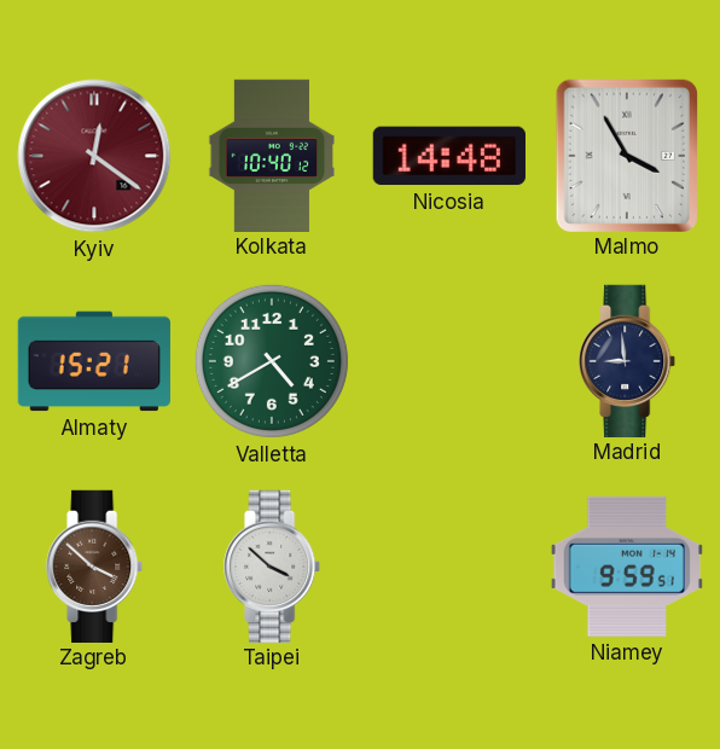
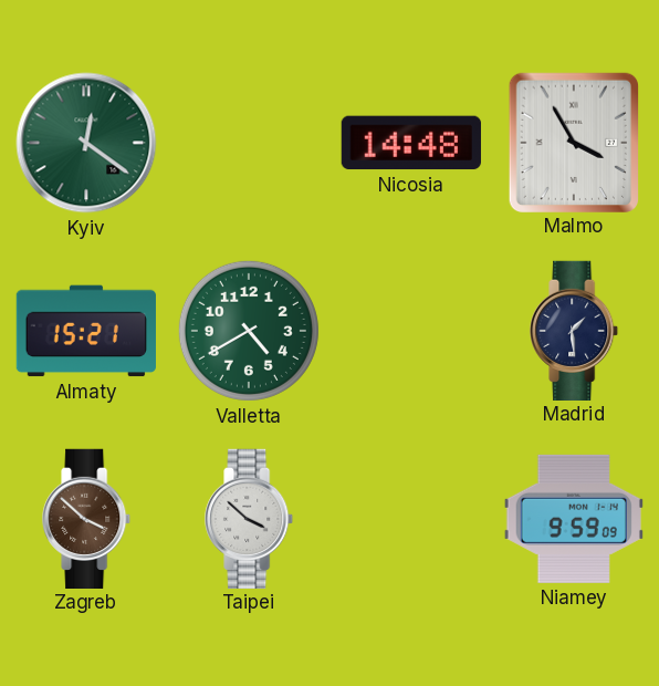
Kyiv dial: burgundy -> green
Kolkata: 10:40 -> none
Madrid: 8:59 -> 1:29
Niamey: 9:59:51 -> 9:59:09
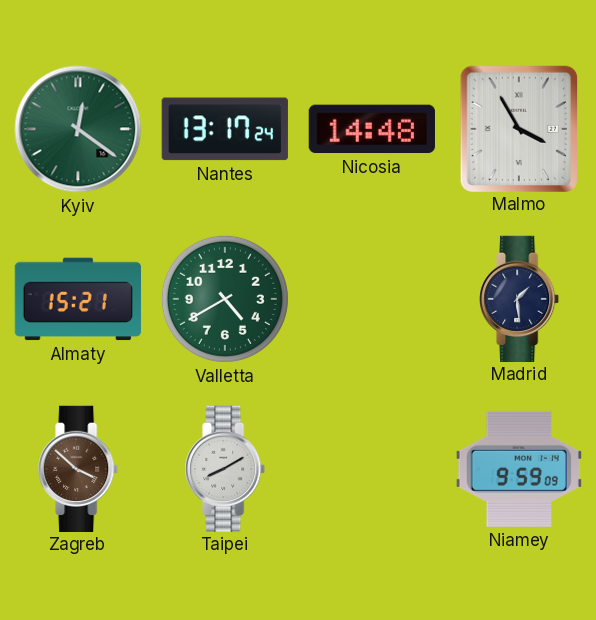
Nantes: none -> 13:17
Taipei: 3:52 -> 8:10
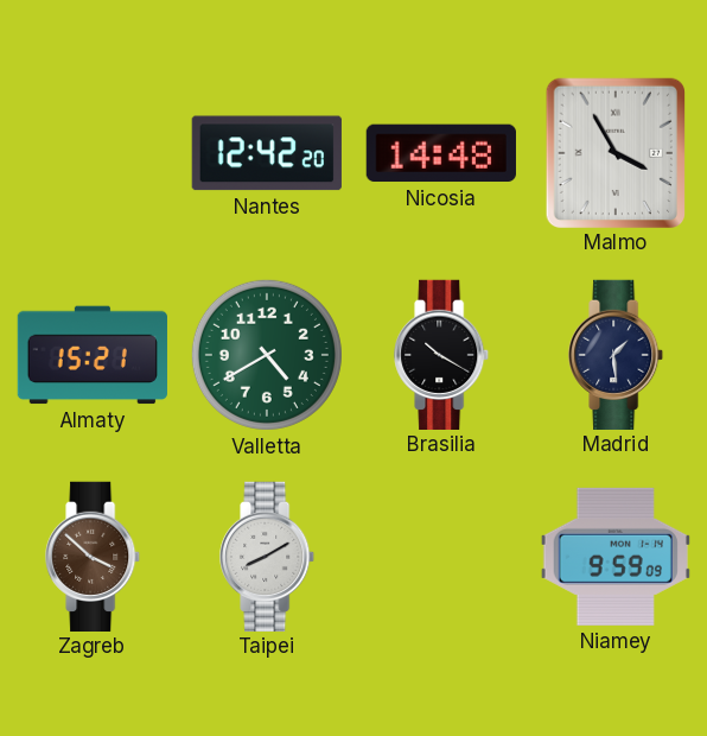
Kyiv: 12:21 -> none
Nantes: 13:17 -> 12:42
Brasilia: none -> 10:20
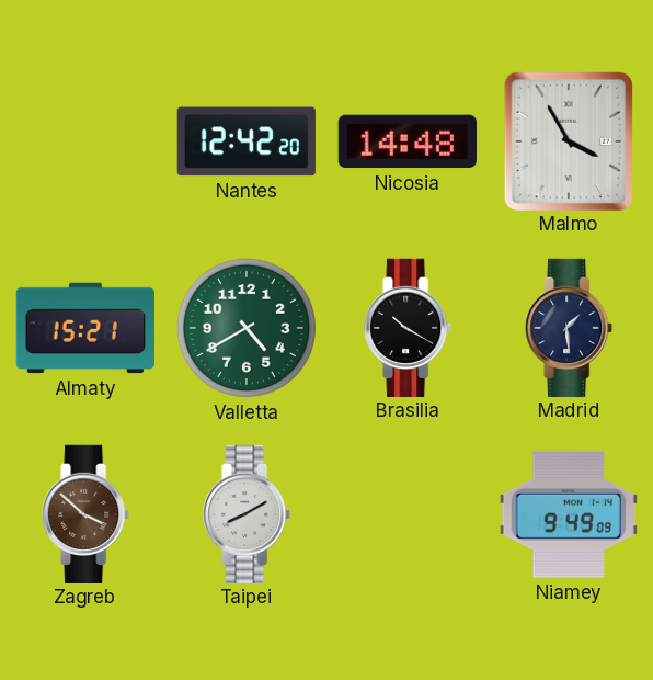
Niamey: 9:59 -> 9:49
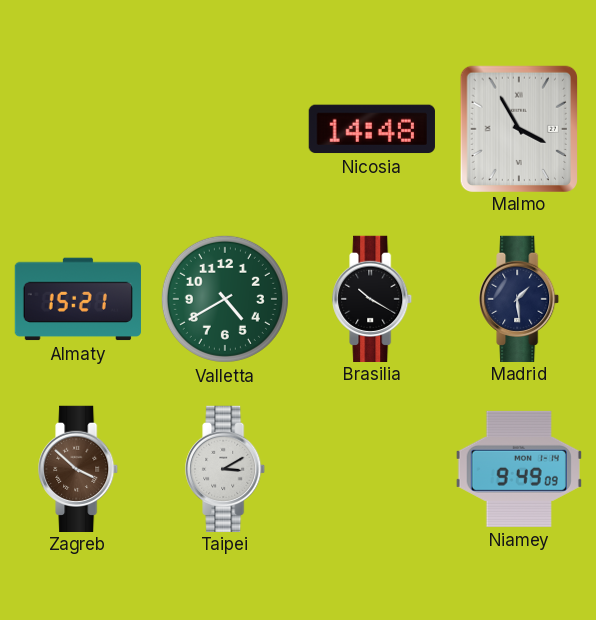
Nantes: 12:42 -> none
Taipei: 8:10 -> 3:10
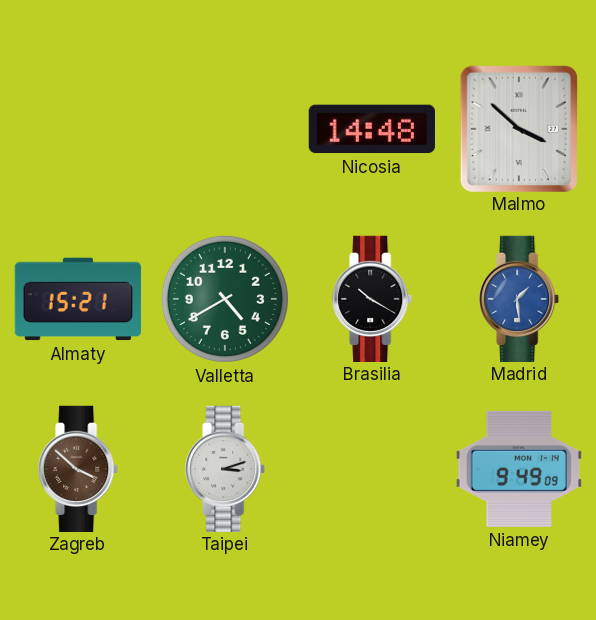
Malmo: 3:55 -> 3:52
Madrid dial: navy -> blue
Taipei: 3:10 -> 3:12
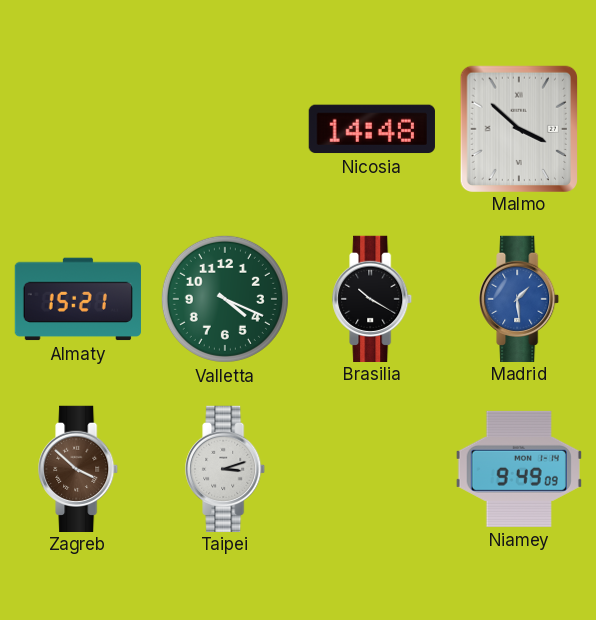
Valletta: 4:40 -> 4:19
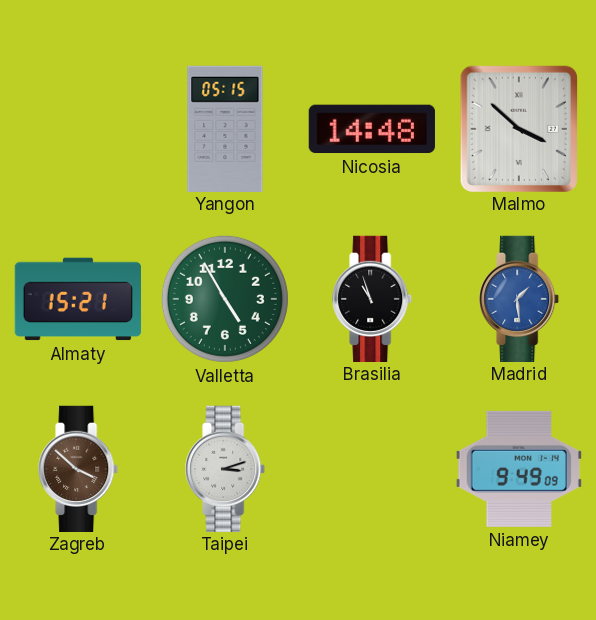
Yangon: none -> 05:15
Valletta: 4:19 -> 4:55
Brasilia: 10:20 -> 10:57
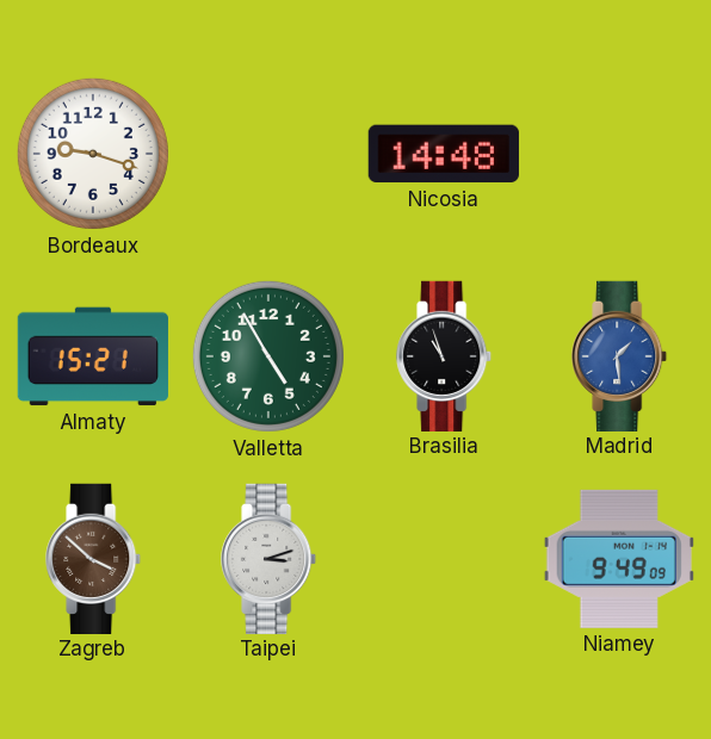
Bordeaux: none -> 9:18
Yangon: 05:15 -> none
Malmo: 3:52 -> none
